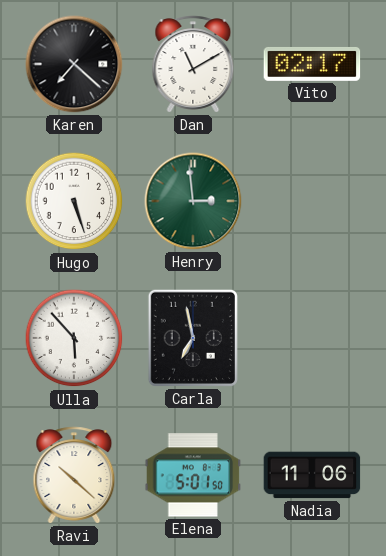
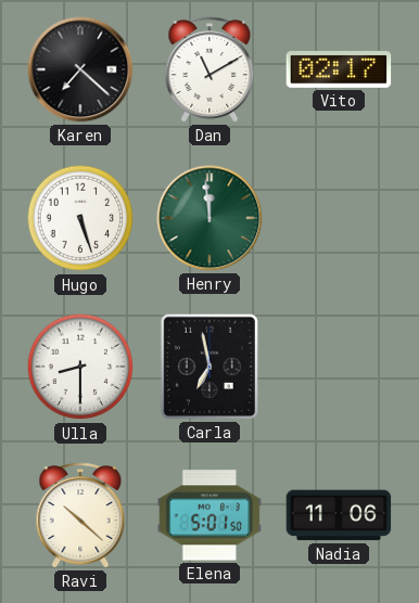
Henry: 2:59 -> 11:59
Ulla: 5:53 -> 8:30
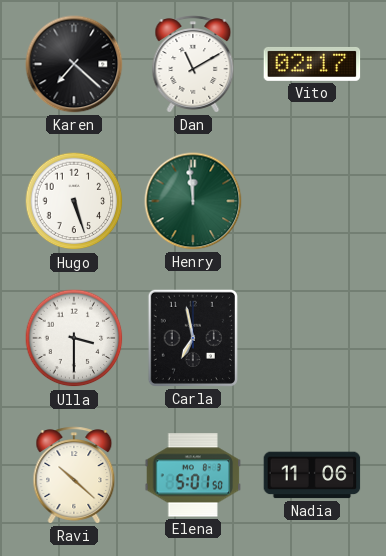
Ulla: 8:30 -> 3:30
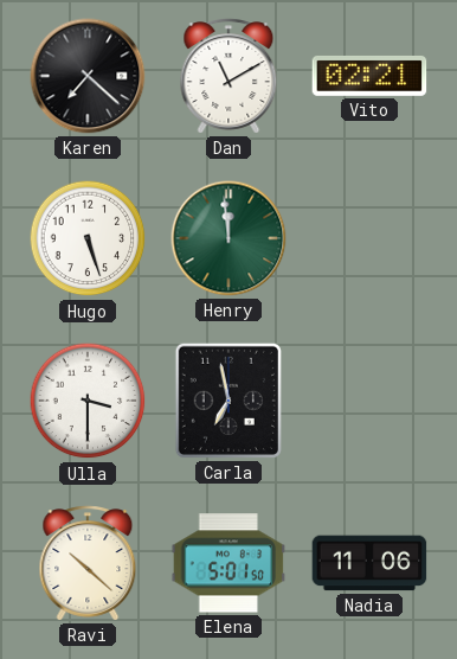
Vito: 02:17 -> 02:21
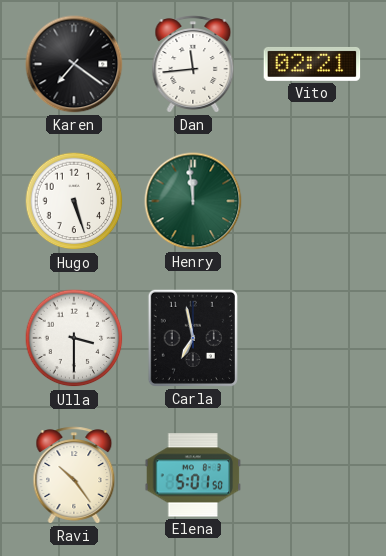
Karen: 7:22 -> 7:21
Dan: 11:10 -> 11:44
Ravi: 10:22 -> 10:24
Nadia: 11:06 -> none
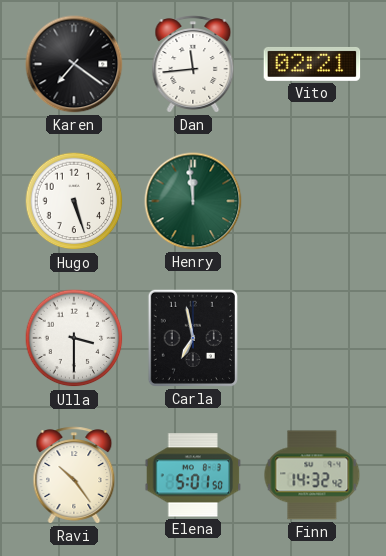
Finn: none -> 14:32
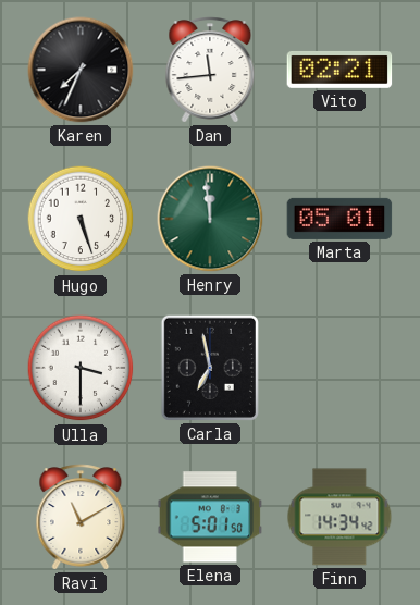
Karen: 7:21 -> 7:34
Marta: none -> 05:01
Ravi: 10:24 -> 11:10
Finn: 14:32 -> 14:34
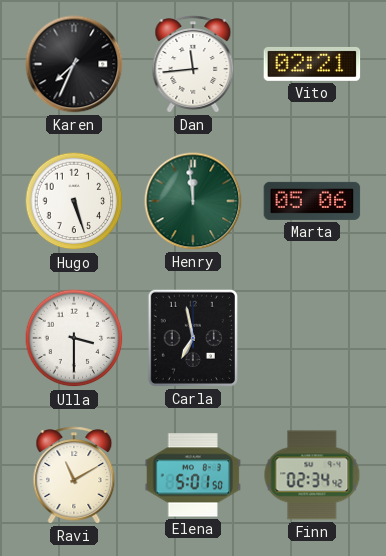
Marta: 05:01 -> 05:06
Finn: 14:34 -> 02:34
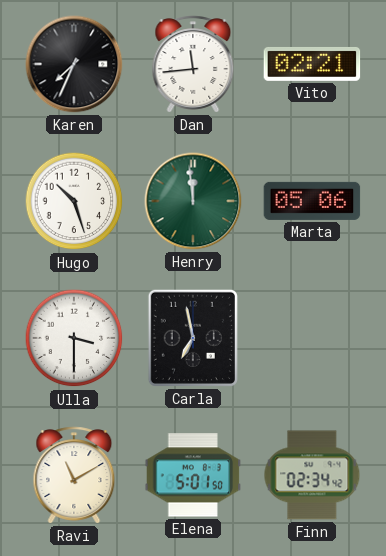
Hugo: 5:27 -> 10:27
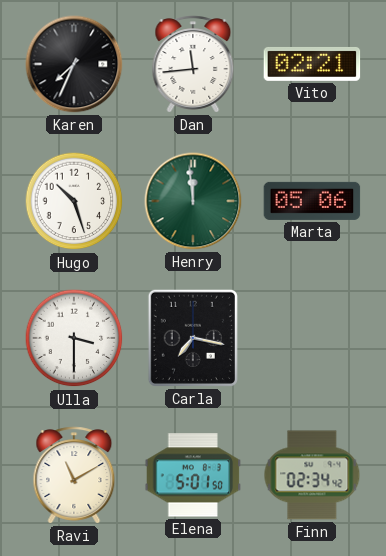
Carla: 6:58 -> 7:17
